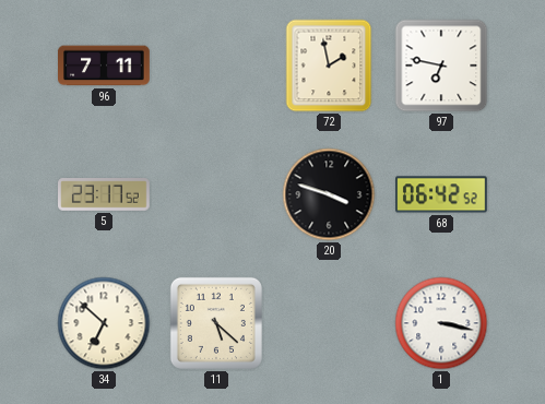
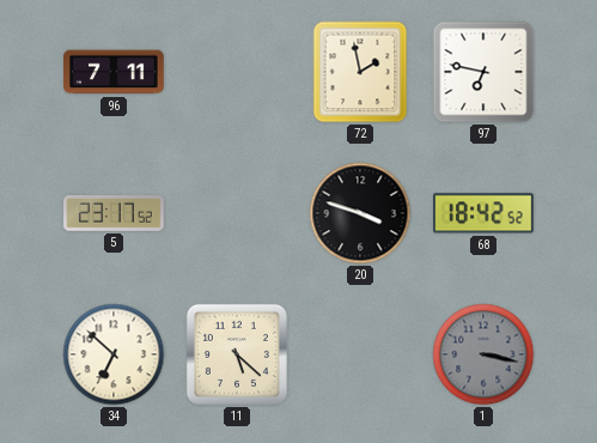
68: 06:42 -> 18:42
1 dial: white -> grey
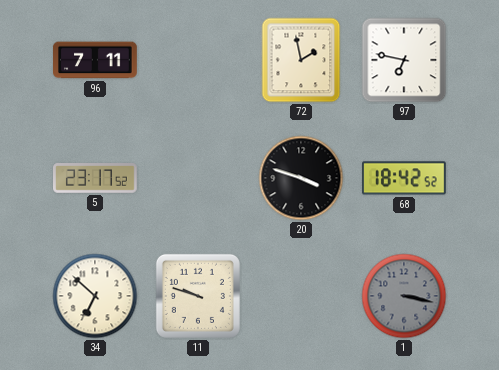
11: 5:22 -> 9:48
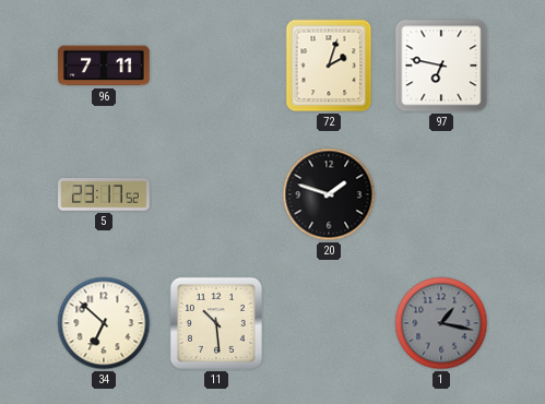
72: 1:58 -> 2:03
20: 3:48 -> 1:48
68: 18:42 -> none
11: 9:48 -> 10:29
1: 3:17 -> 1:17
